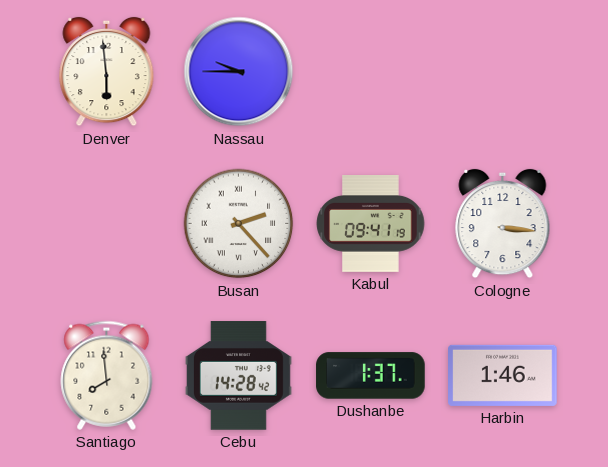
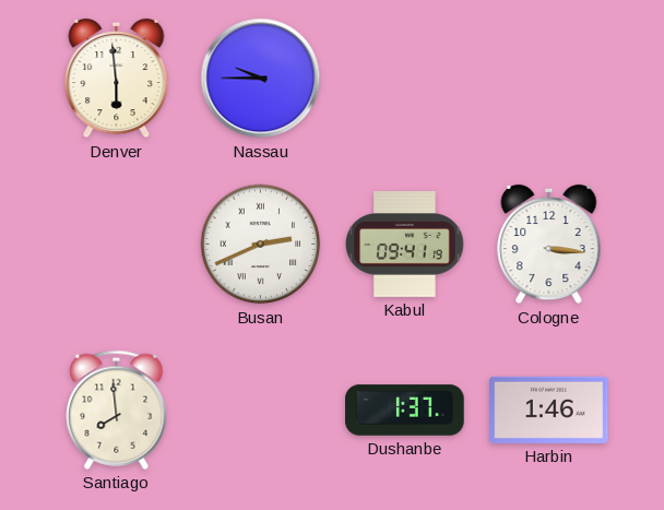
Busan: 2:23 -> 2:41
Cebu: 14:28 -> none
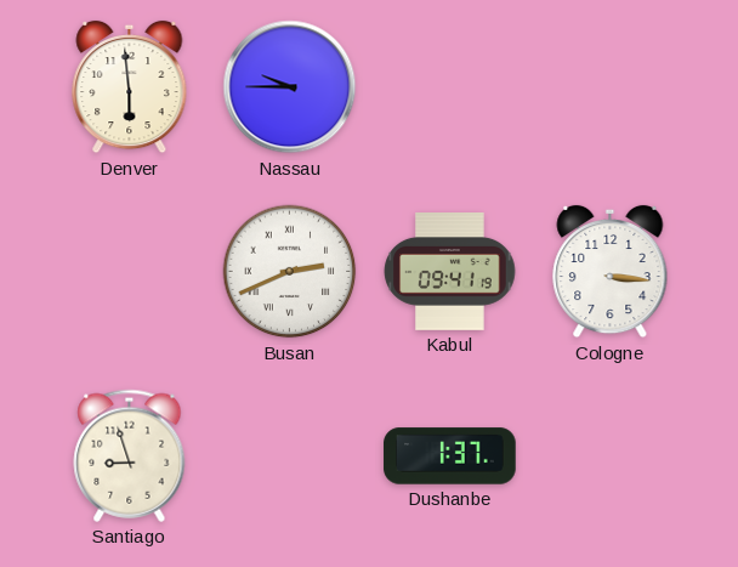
Santiago: 7:59 -> 8:57
Harbin: 1:46 -> none
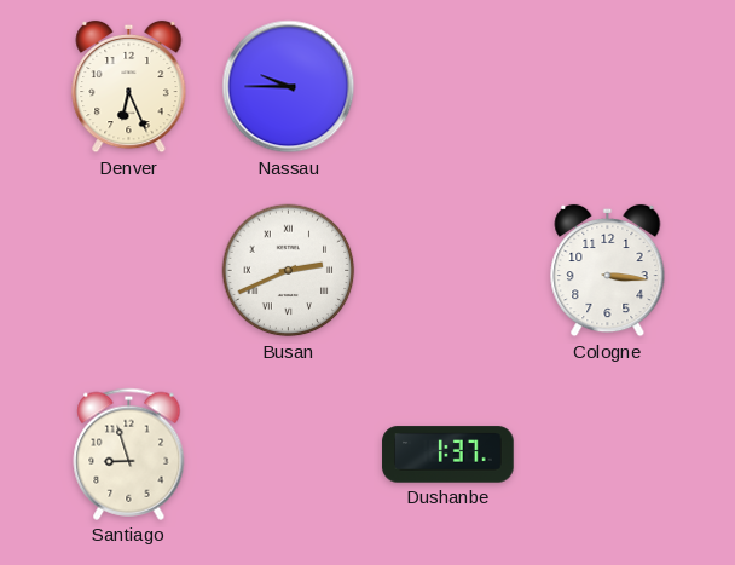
Denver: 5:59 -> 6:26
Kabul: 09:41 -> none
